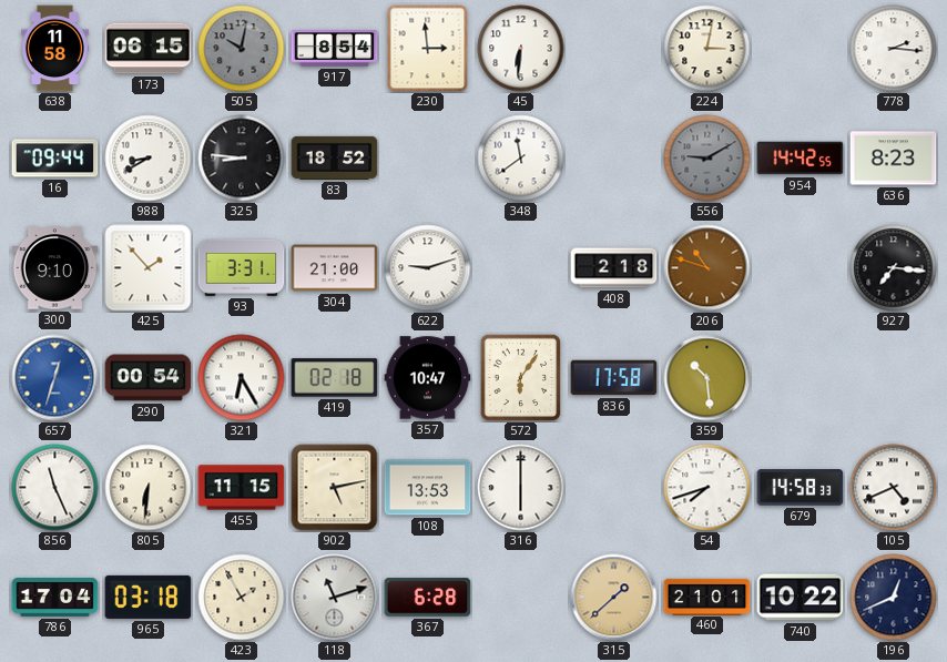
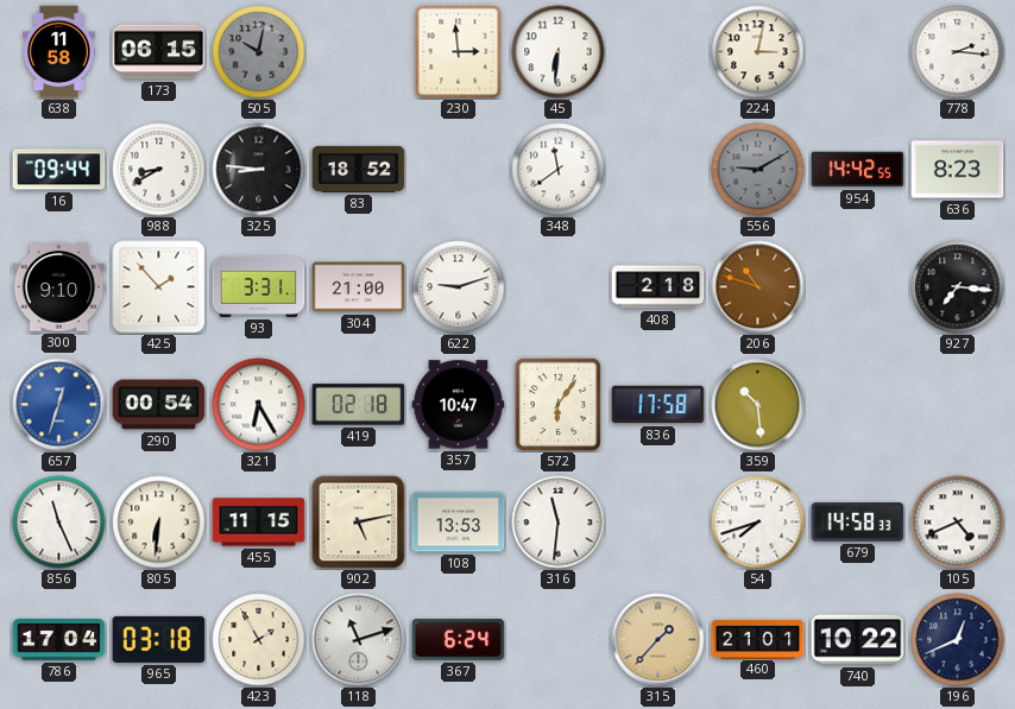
917: 8:54 -> none
316: 6:00 -> 11:31
367: 6:28 -> 6:24
315: 1:38 -> 1:37
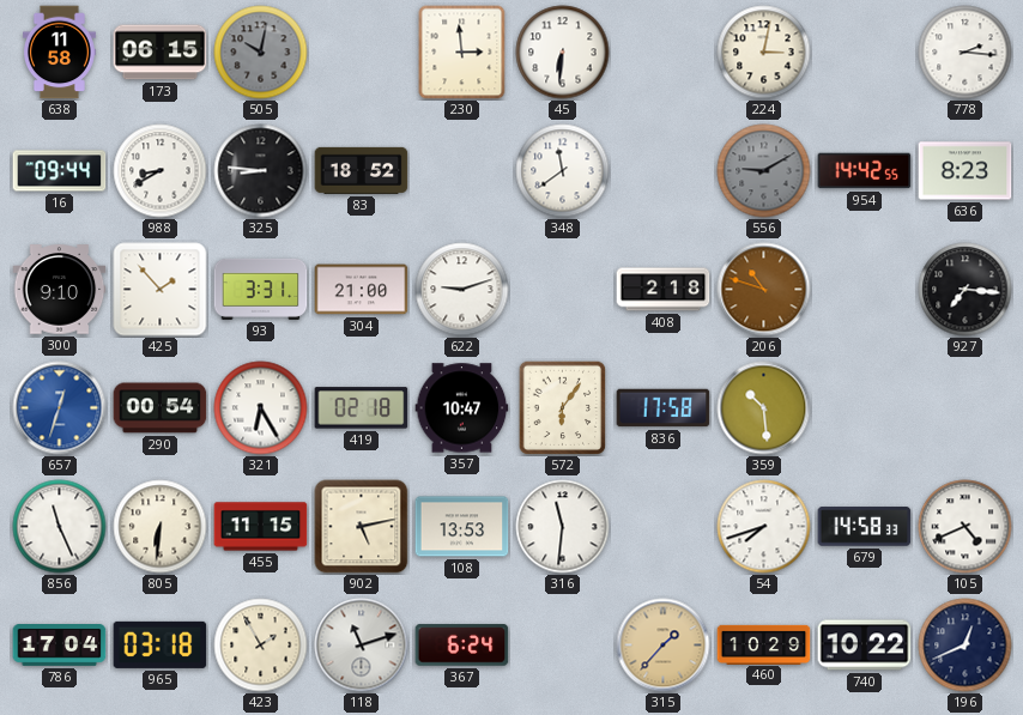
460: 21:01 -> 10:29
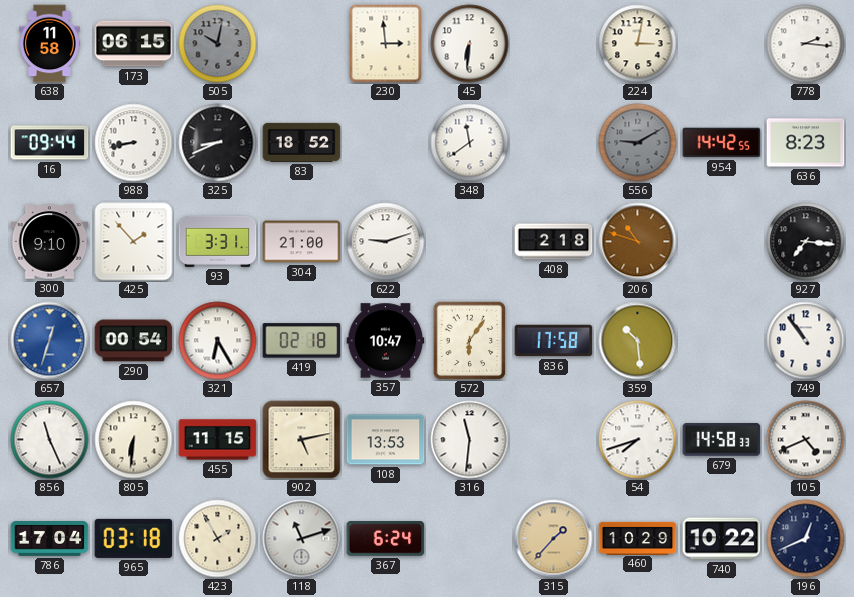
988: 8:40 -> 8:43
325: 8:46 -> 8:41
749: none -> 10:54
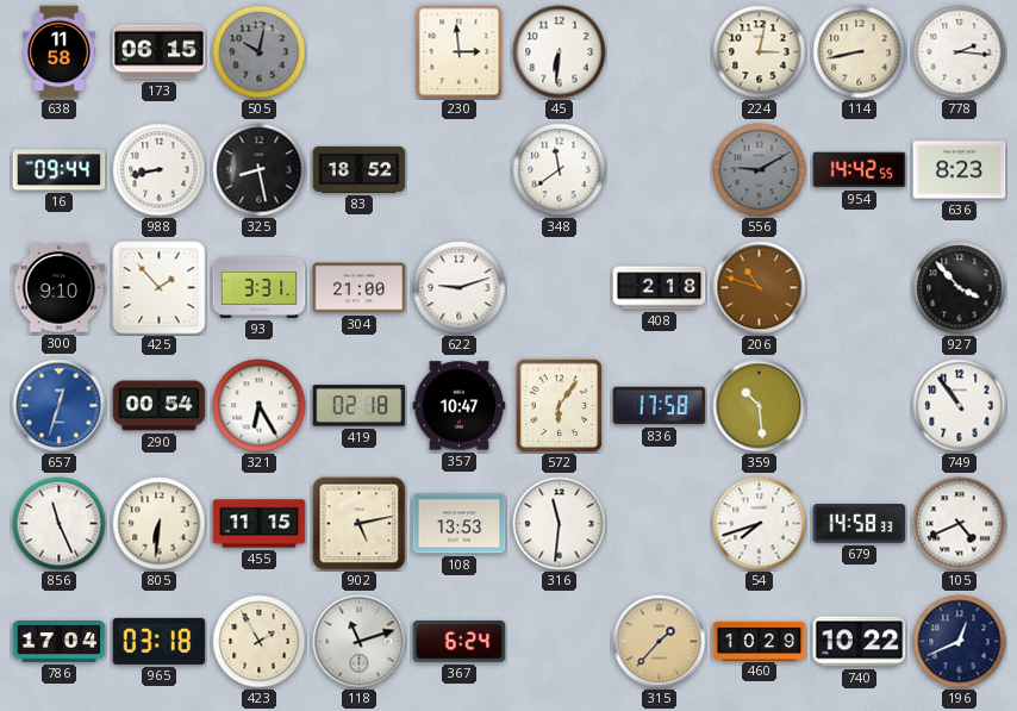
114: none -> 8:43
325: 8:41 -> 8:28
927: 7:16 -> 3:53
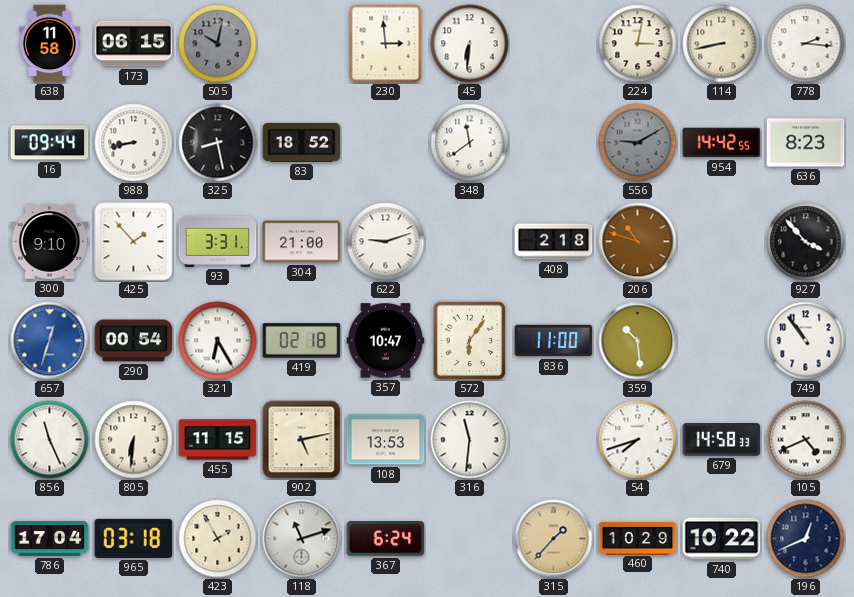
836: 17:58 -> 11:00
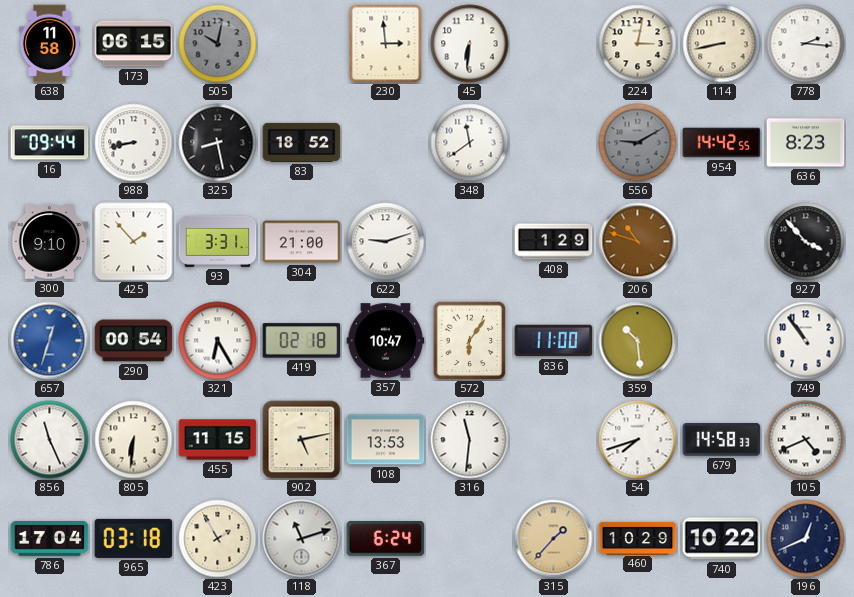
408: 2:18 -> 1:29
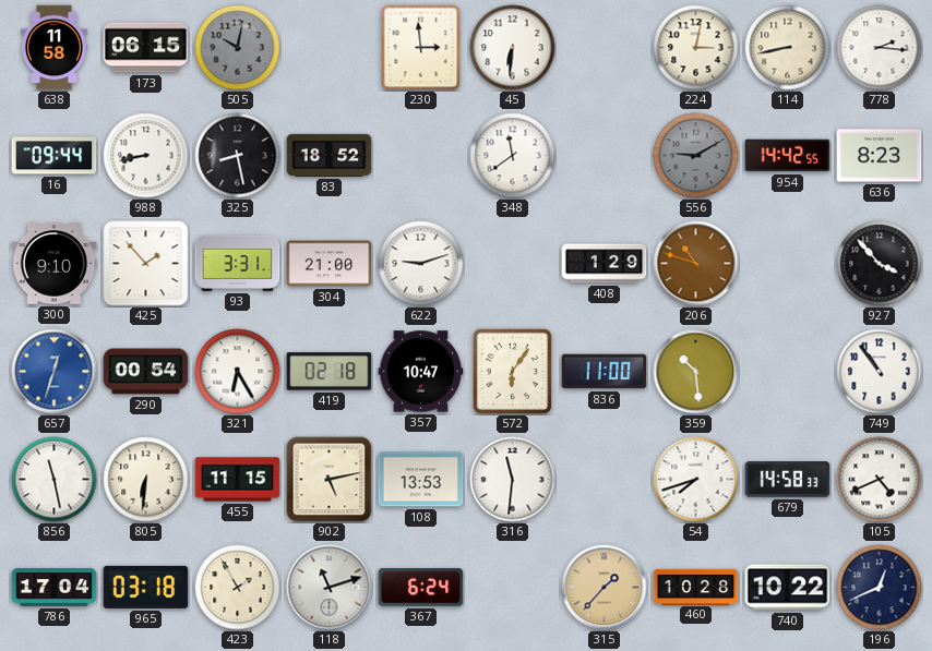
856: 11:26 -> 11:28
460: 10:29 -> 10:28
